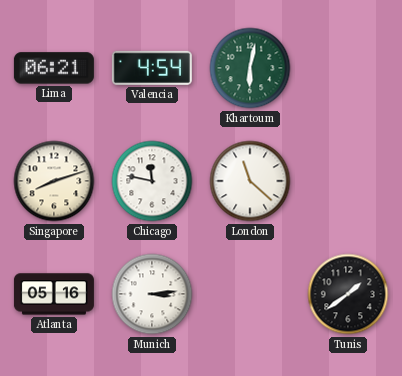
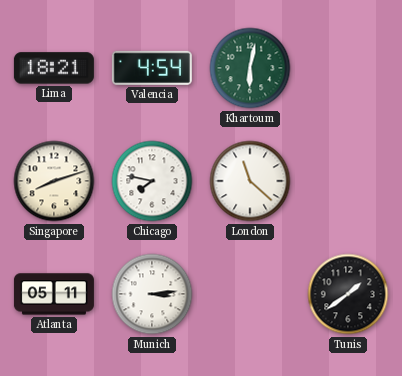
Lima: 06:21 -> 18:21
Chicago: 11:47 -> 7:47
Atlanta: 05:16 -> 05:11
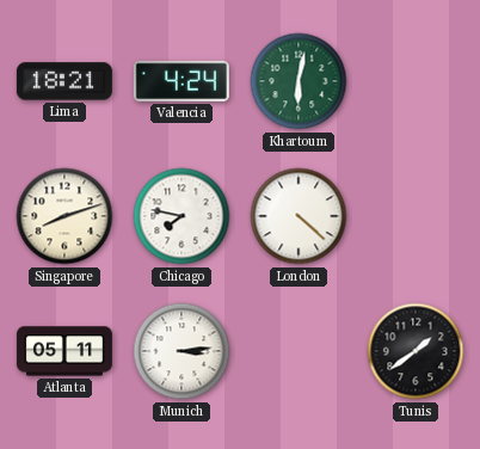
Valencia: 4:54 -> 4:24
London: 11:22 -> 4:22
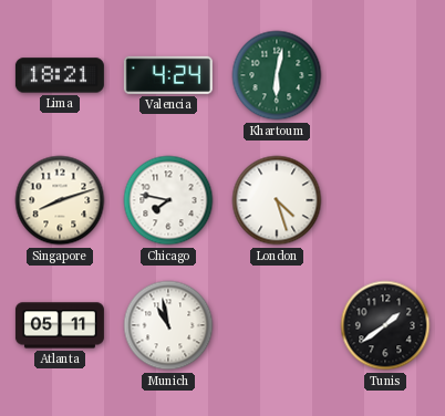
London: 4:22 -> 4:27
Munich: 3:14 -> 10:58
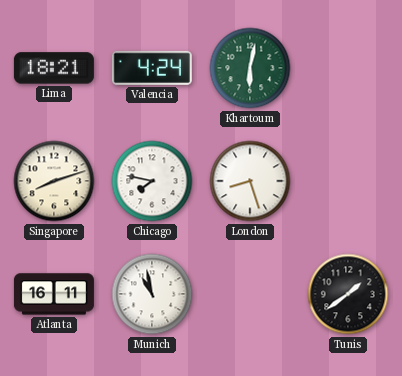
London: 4:27 -> 8:27
Atlanta: 05:11 -> 16:11
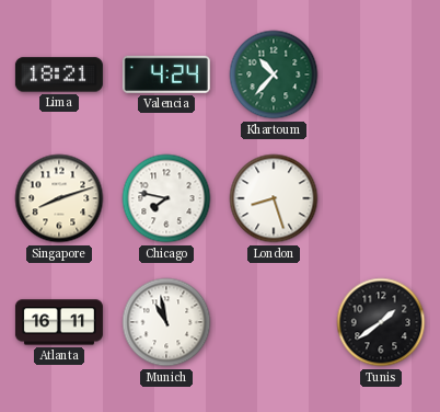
Khartoum: 6:02 -> 10:37
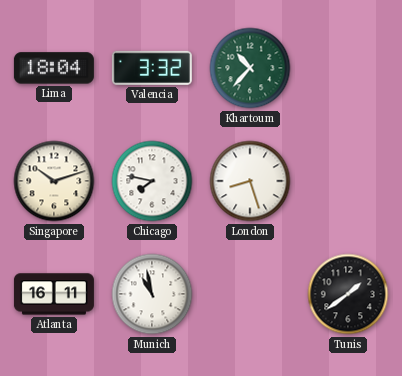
Lima: 18:21 -> 18:04
Valencia: 4:24 -> 3:32
Singapore: 8:12 -> 10:12
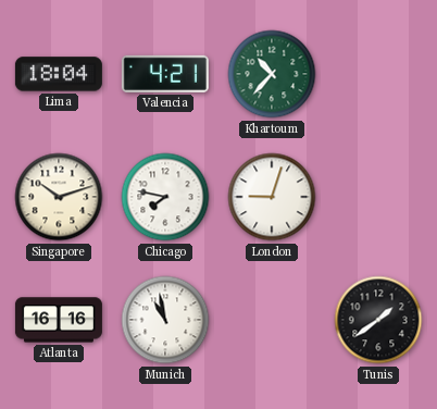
Valencia: 3:32 -> 4:21
London: 8:27 -> 9:03
Atlanta: 16:11 -> 16:16
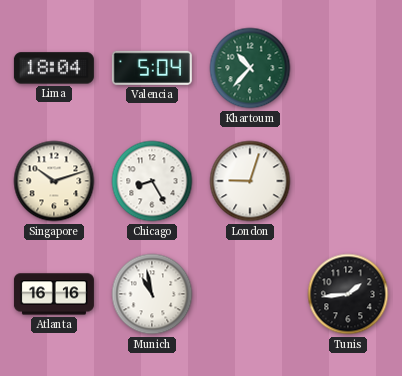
Valencia: 4:21 -> 5:04
Chicago: 7:47 -> 8:25
Tunis: 1:39 -> 1:44
